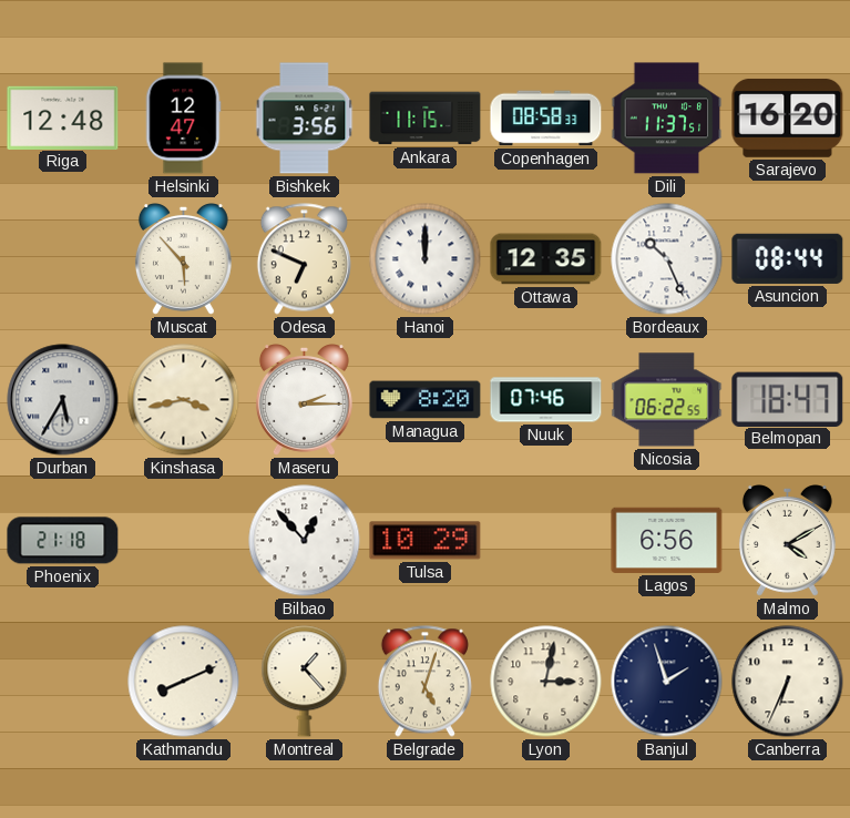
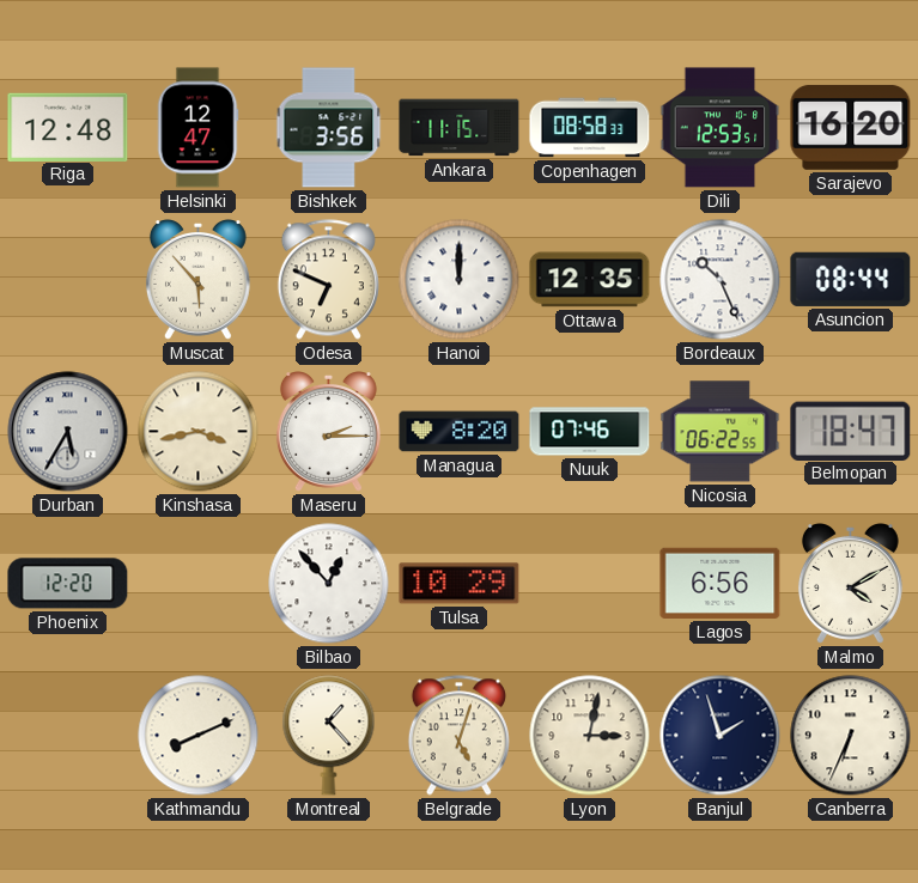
Dili: 11:37 -> 12:53
Phoenix: 21:18 -> 12:20
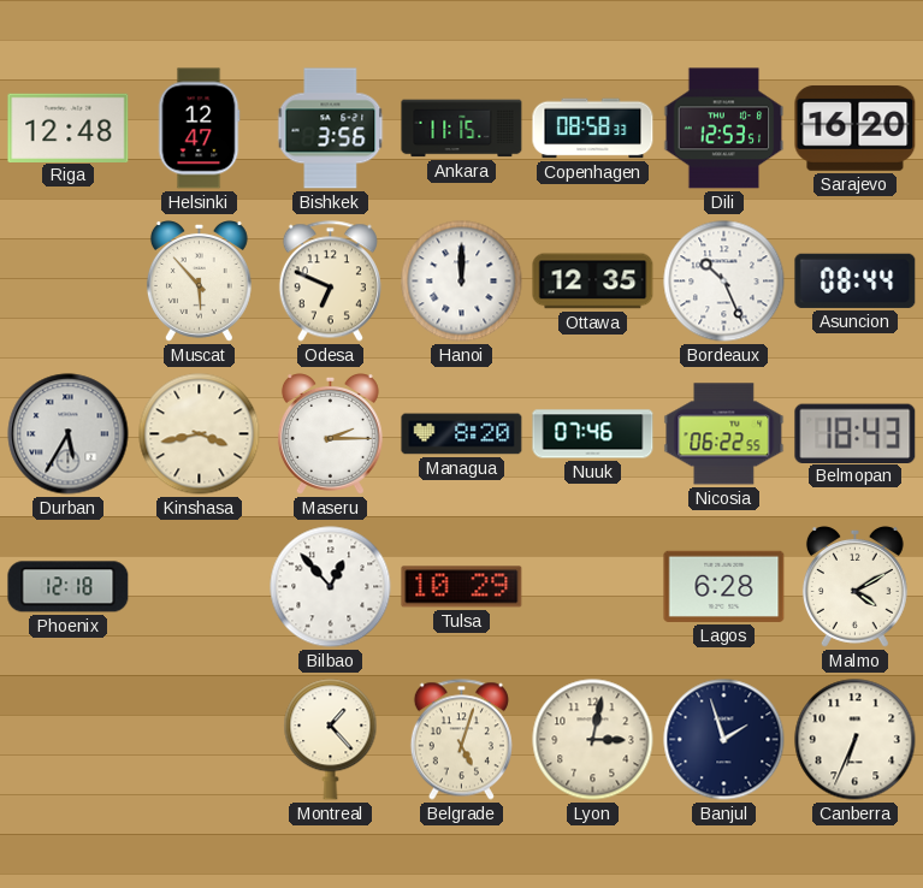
Belmopan: 18:47 -> 18:43
Phoenix: 12:20 -> 12:18
Lagos: 6:56 -> 6:28
Kathmandu: 8:11 -> none
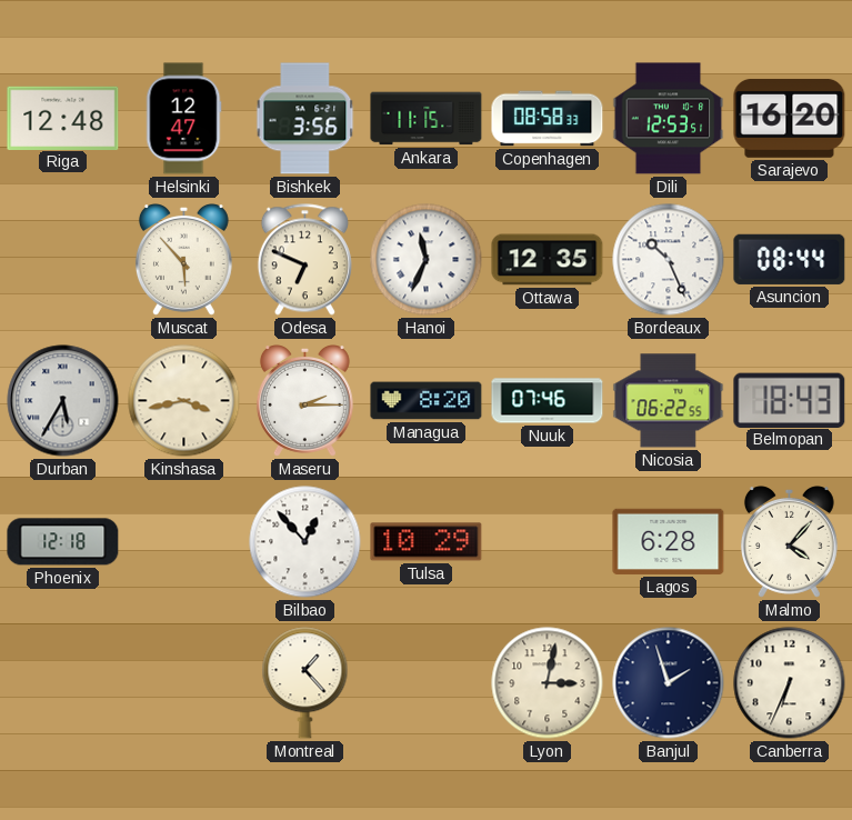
Hanoi: 12:00 -> 11:34
Malmo: 4:10 -> 4:07
Belgrade: 5:03 -> none
